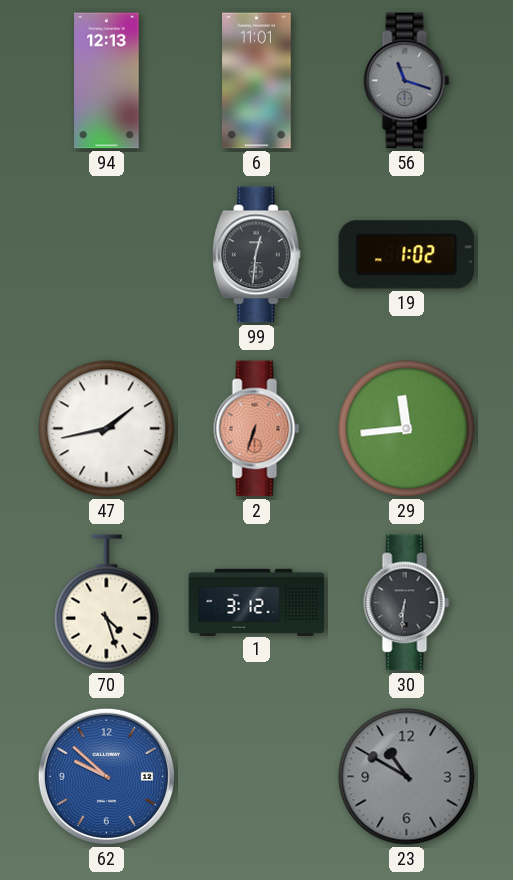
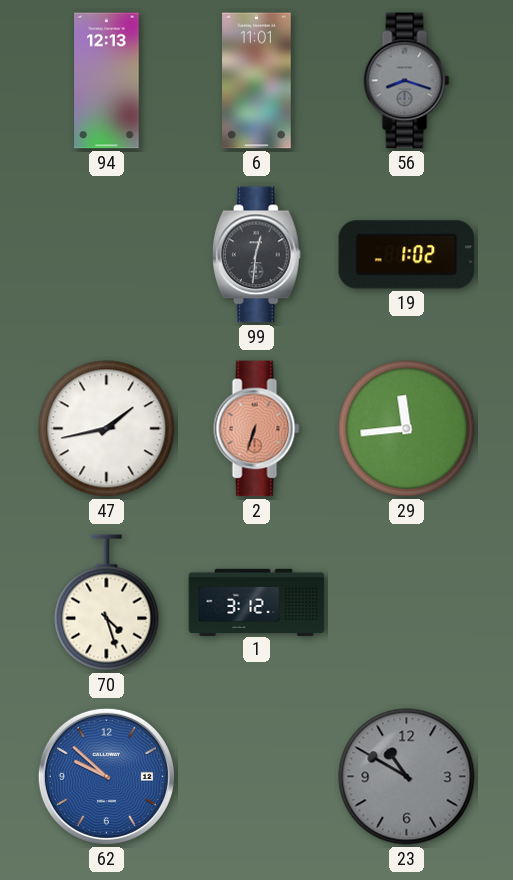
56: 11:18 -> 8:18
30: 6:31 -> none
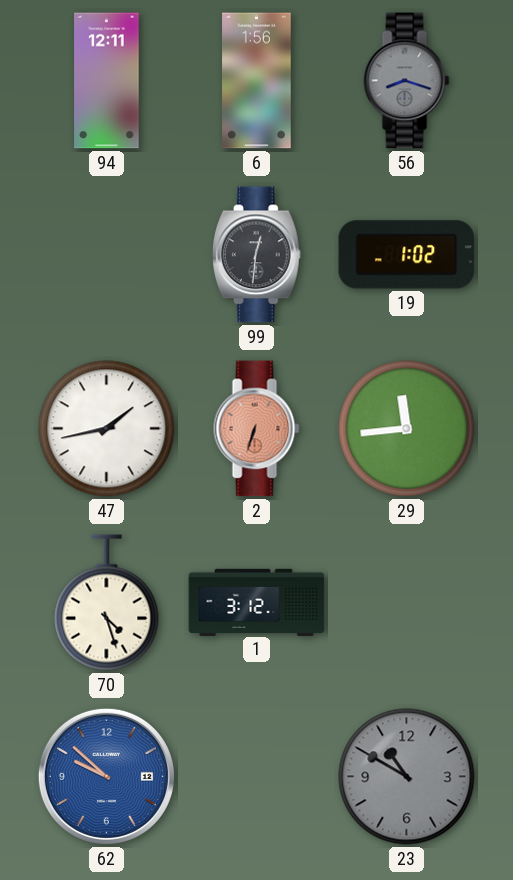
94: 12:13 -> 12:11
6: 11:01 -> 1:56
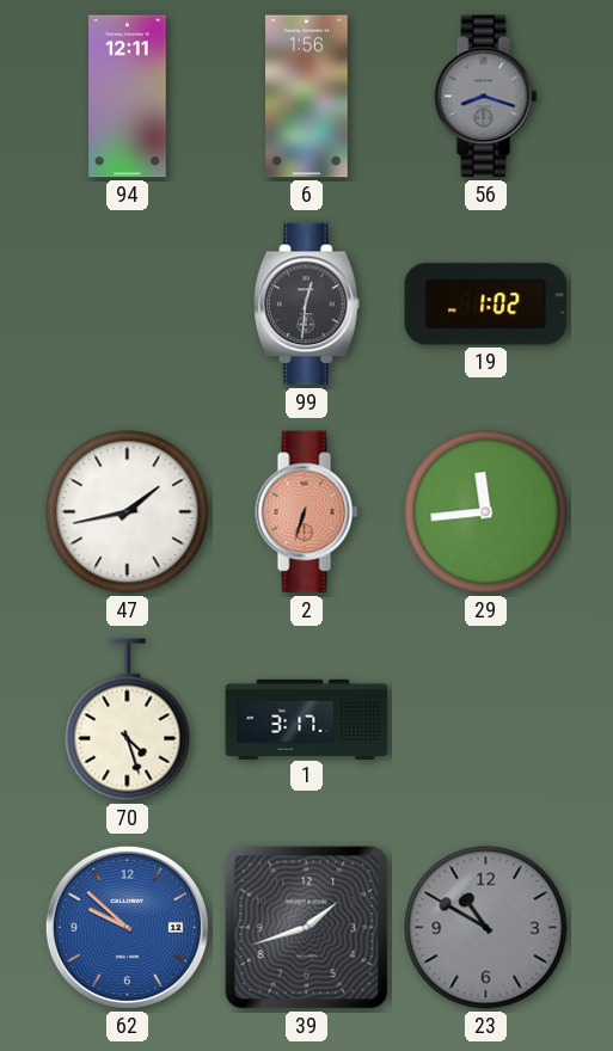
1: 3:12 -> 3:17
39: none -> 1:42
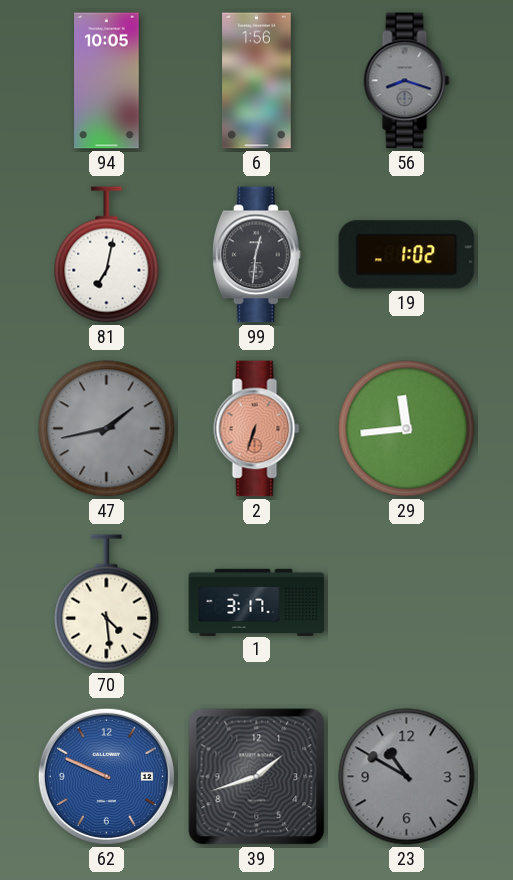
94: 12:11 -> 10:05
81: none -> 7:02
47 dial: white -> grey
70: 4:27 -> 4:29
62: 9:52 -> 9:49
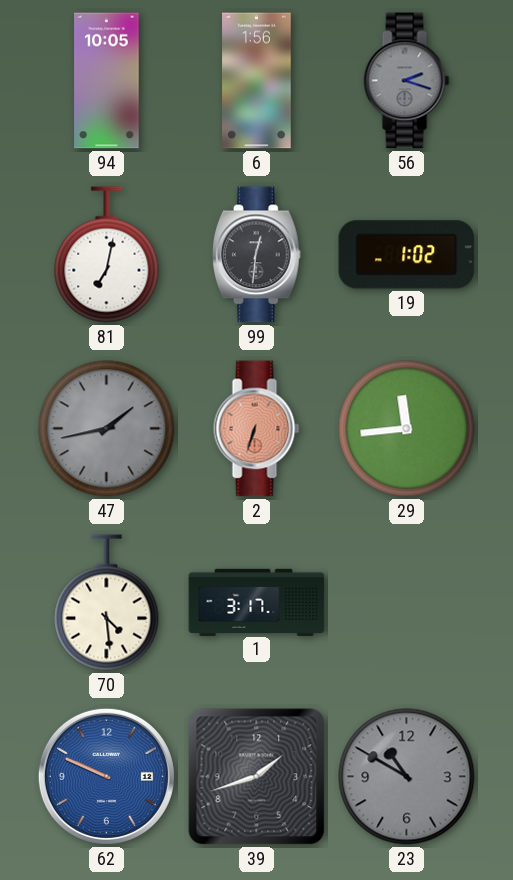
56: 8:18 -> 2:18
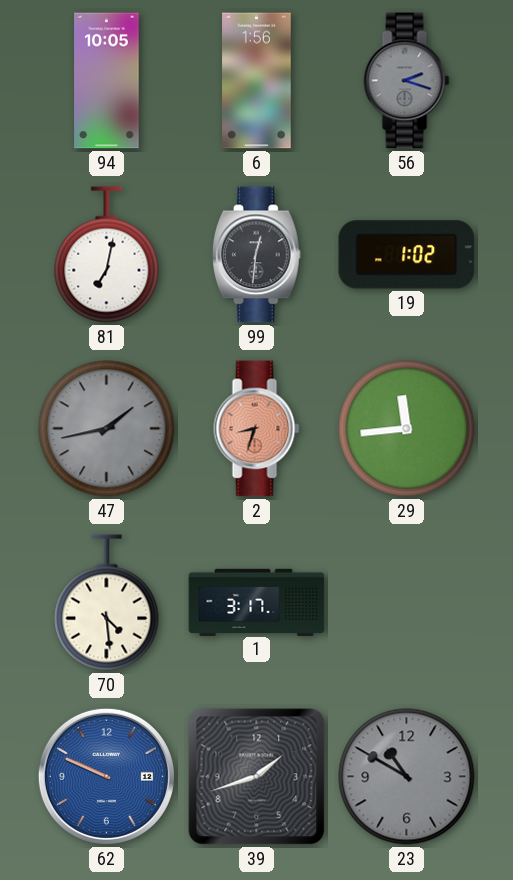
2: 6:33 -> 8:33
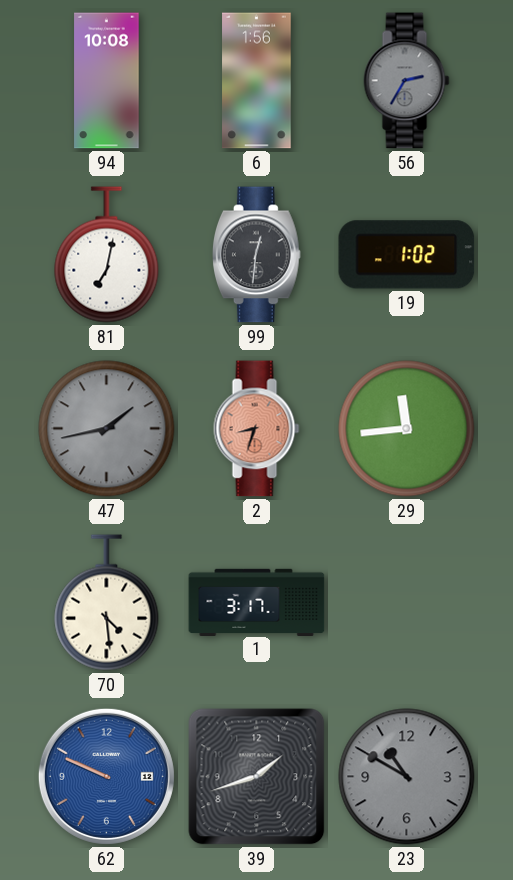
94: 10:05 -> 10:08
56: 2:18 -> 2:35
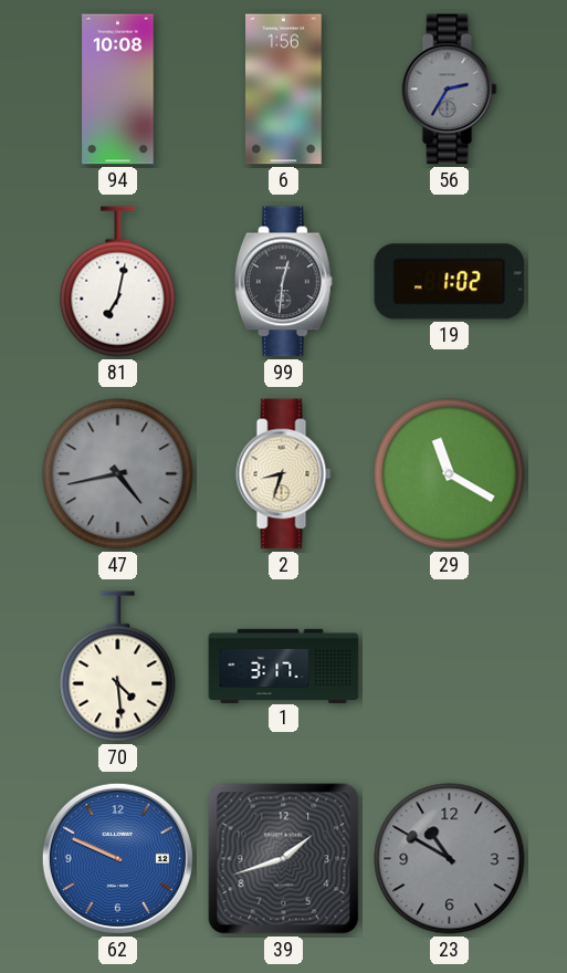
47: 1:43 -> 4:43
2 dial: salmon -> cream
29: 11:44 -> 11:20
